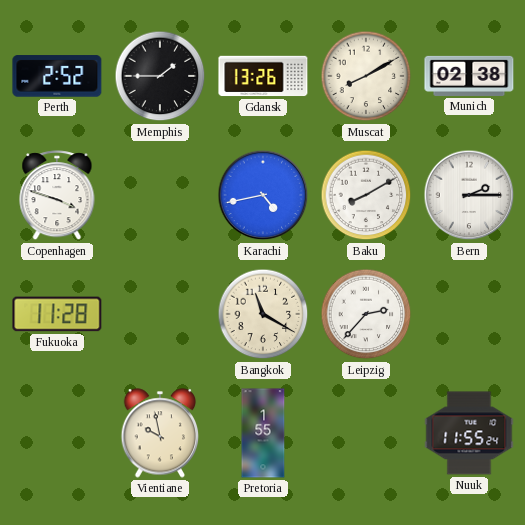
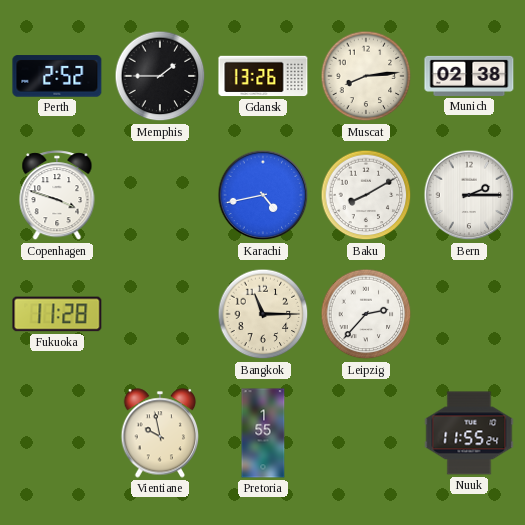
Muscat: 8:10 -> 8:14
Bangkok: 11:20 -> 11:15
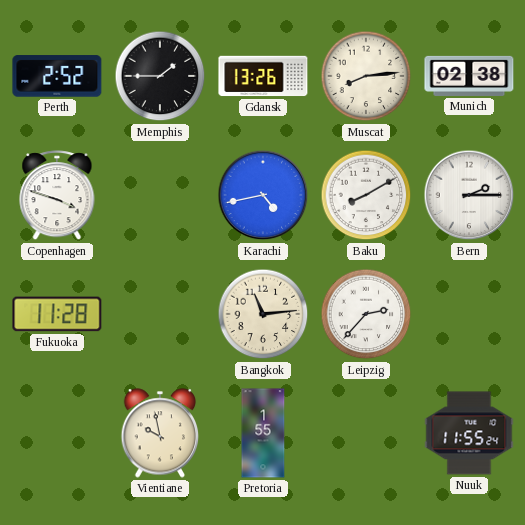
Bangkok: 11:15 -> 11:14
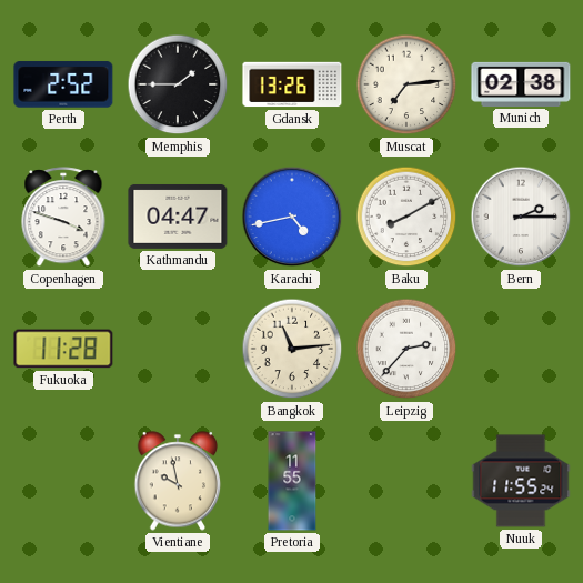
Muscat: 8:14 -> 7:14
Kathmandu: none -> 04:47
Pretoria: 1:55 -> 11:55
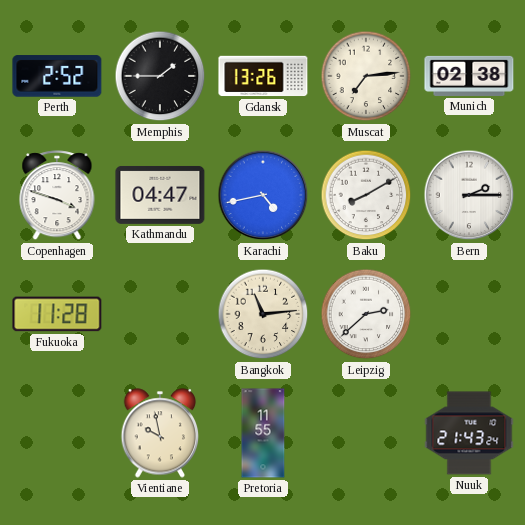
Leipzig: 2:37 -> 2:38
Nuuk: 11:55 -> 21:43
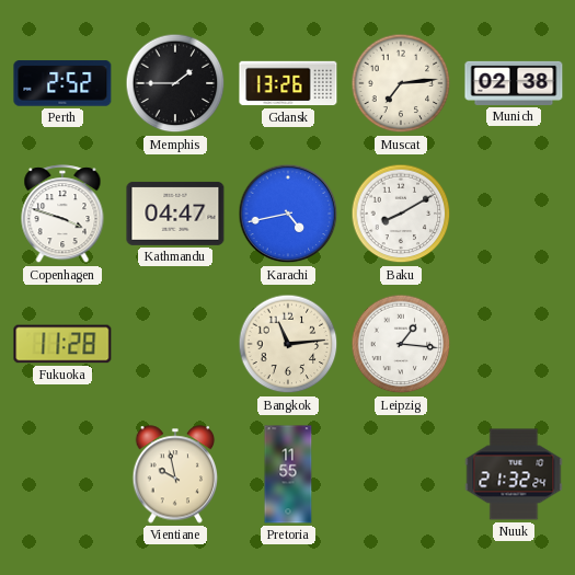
Bern: 2:15 -> none
Leipzig: 2:38 -> 1:16
Nuuk: 21:43 -> 21:32
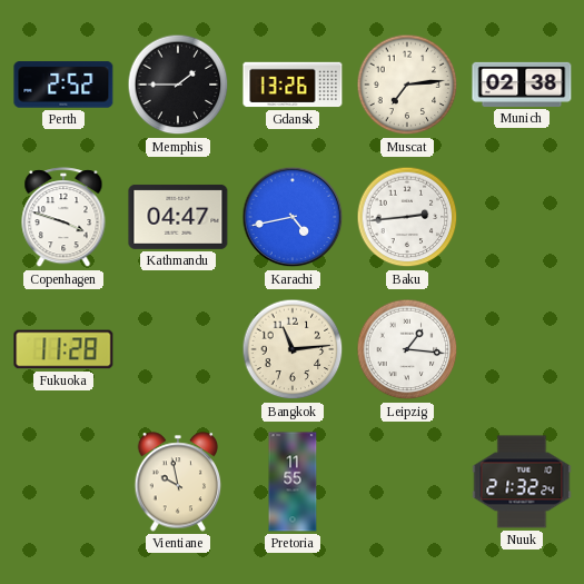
Baku: 8:10 -> 2:44
